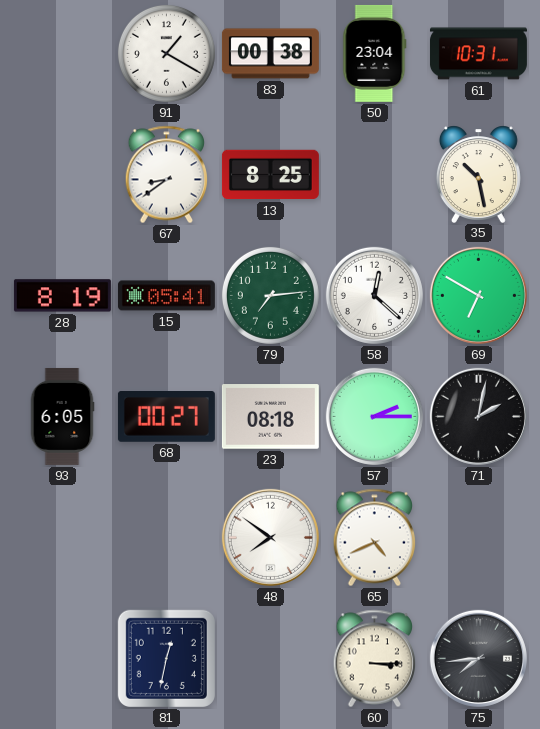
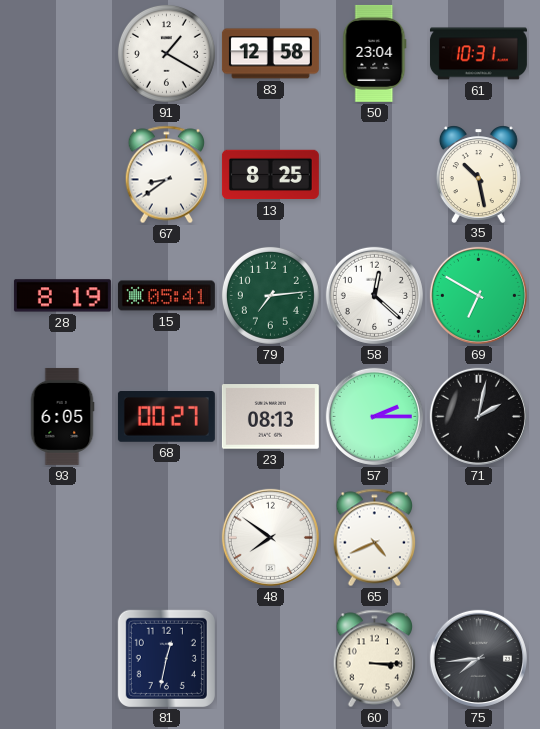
83: 00:38 -> 12:58
23: 08:18 -> 08:13
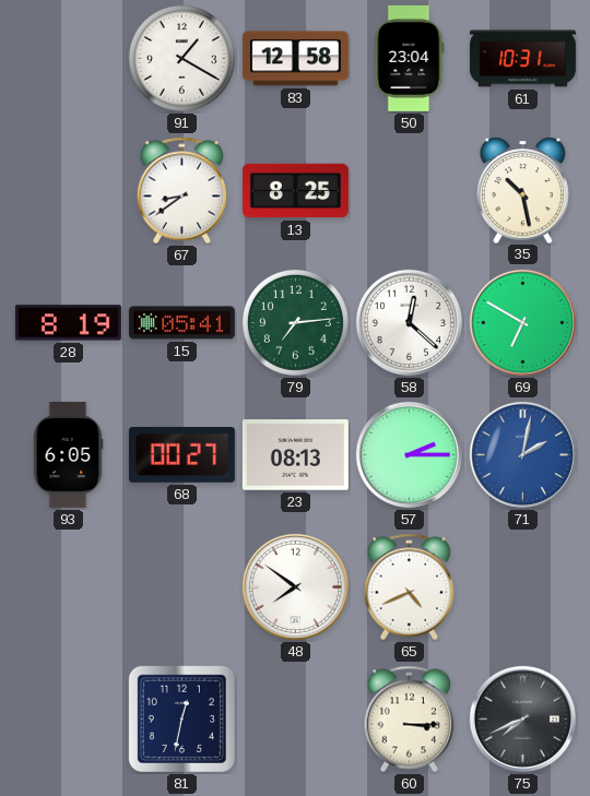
71 dial: black -> blue
75: 7:44 -> 7:41
